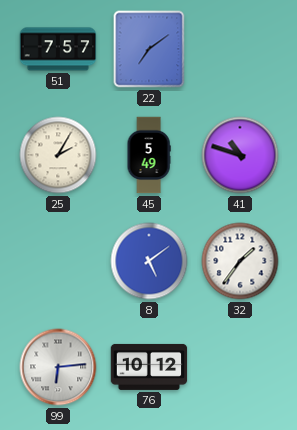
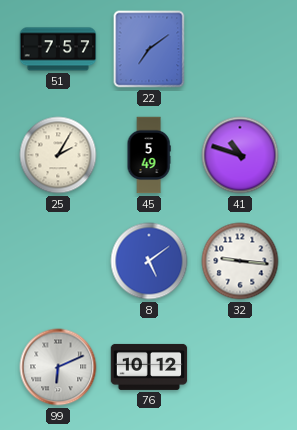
32: 1:36 -> 9:16
99: 6:14 -> 6:11
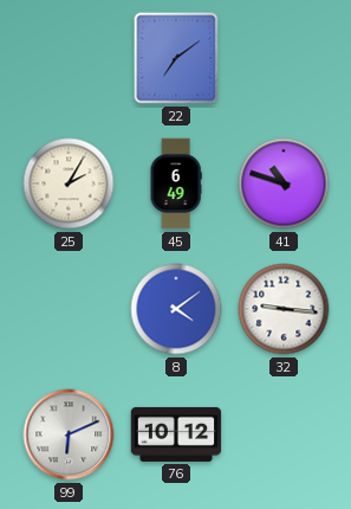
51: 7:57 -> none
45: 5:49 -> 6:49
8: 5:09 -> 4:09
